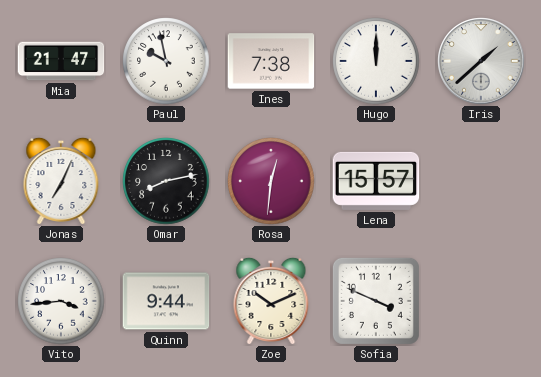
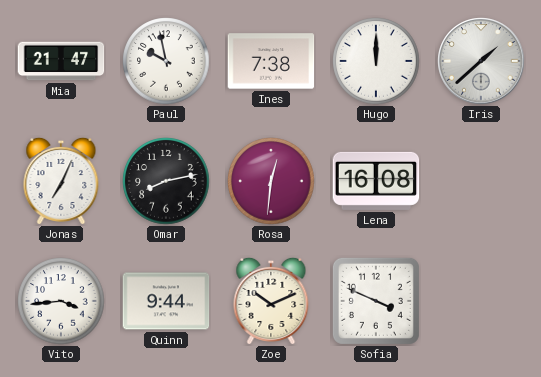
Lena: 15:57 -> 16:08
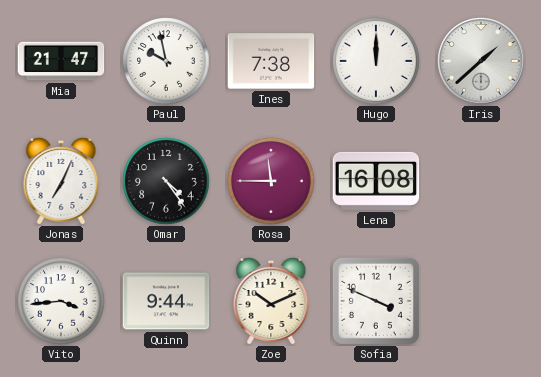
Omar: 8:13 -> 4:24
Rosa: 12:31 -> 11:45
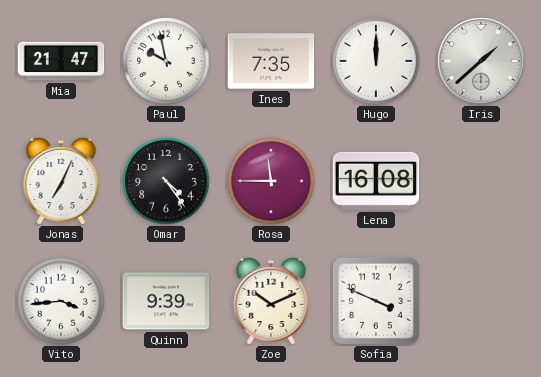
Ines: 7:38 -> 7:35
Quinn: 9:44 -> 9:39
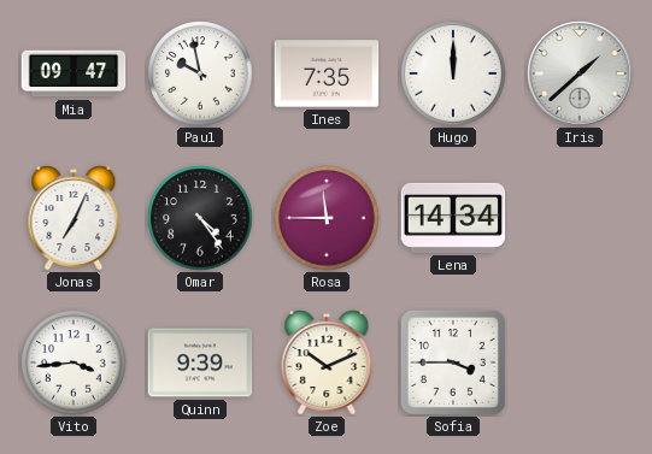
Mia: 21:47 -> 09:47
Lena: 16:08 -> 14:34
Sofia: 3:49 -> 3:45
